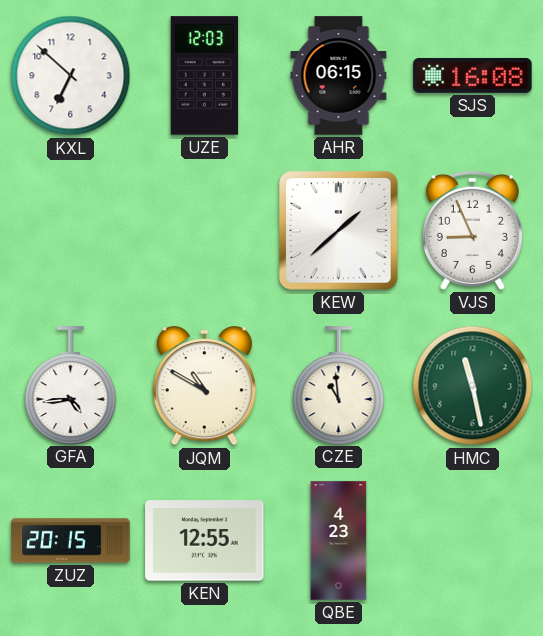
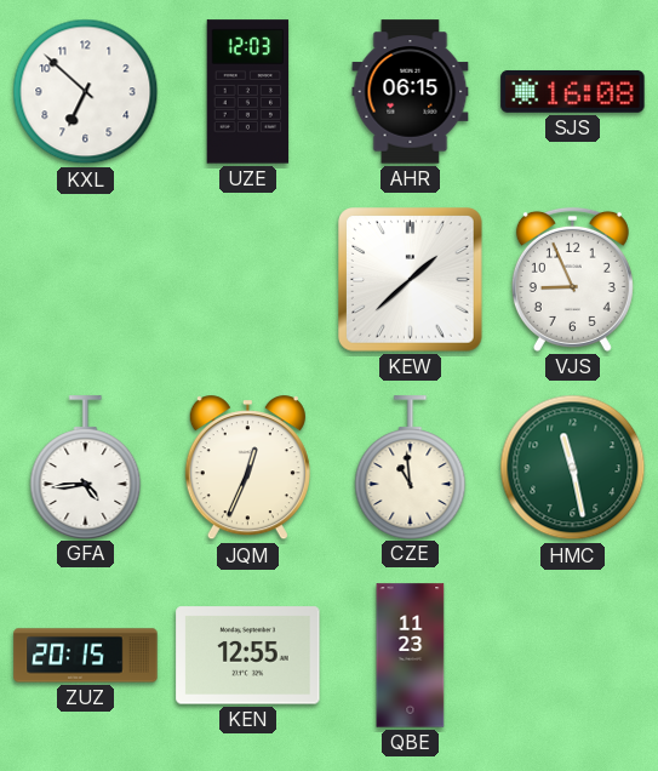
JQM: 10:50 -> 12:34
QBE: 4:23 -> 11:23
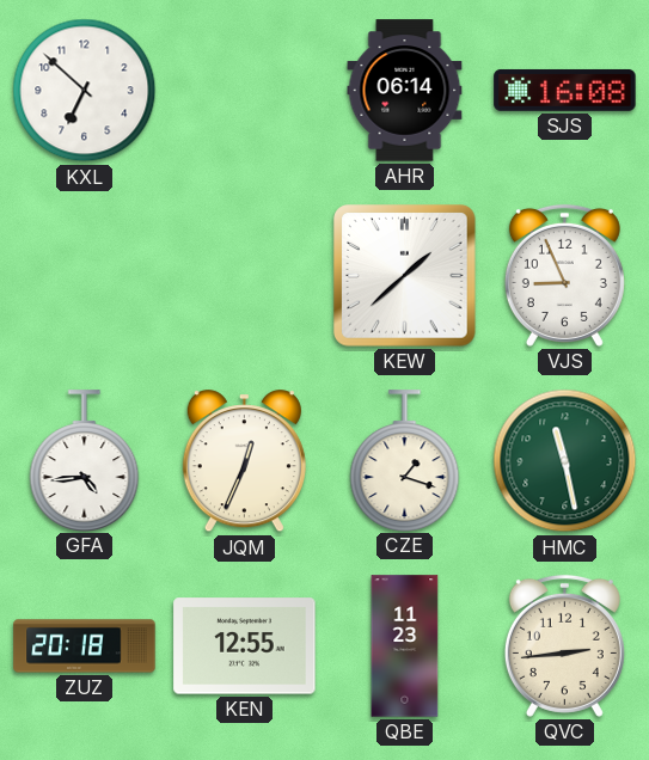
UZE: 12:03 -> none
AHR: 06:15 -> 06:14
CZE: 10:59 -> 1:18
ZUZ: 20:15 -> 20:18
QVC: none -> 2:44
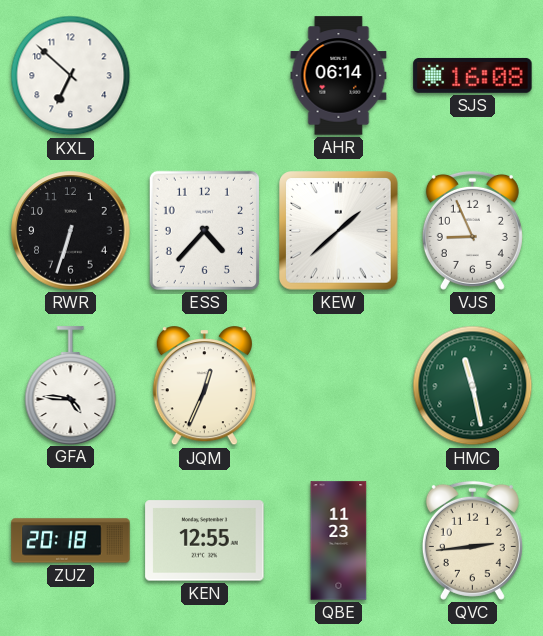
RWR: none -> 6:33
ESS: none -> 4:37
GFA: 4:44 -> 4:46
CZE: 1:18 -> none
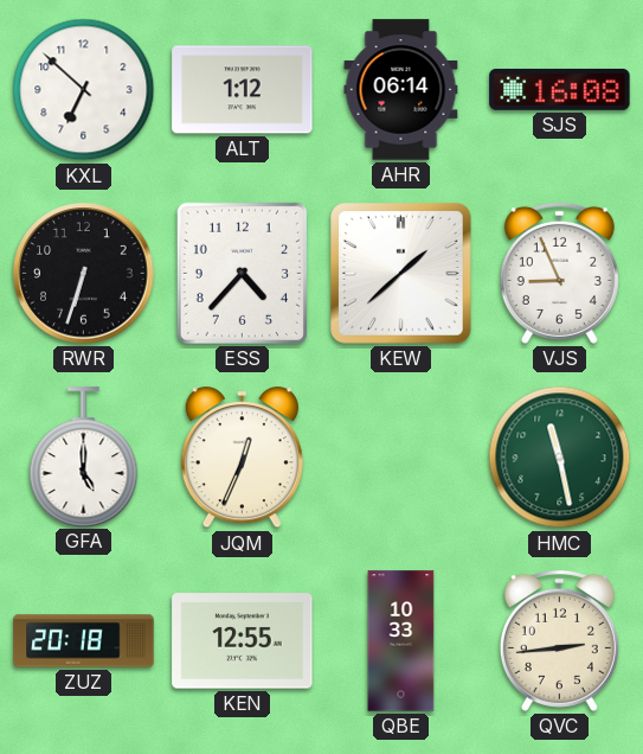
ALT: none -> 1:12
GFA: 4:46 -> 5:00
QBE: 11:23 -> 10:33
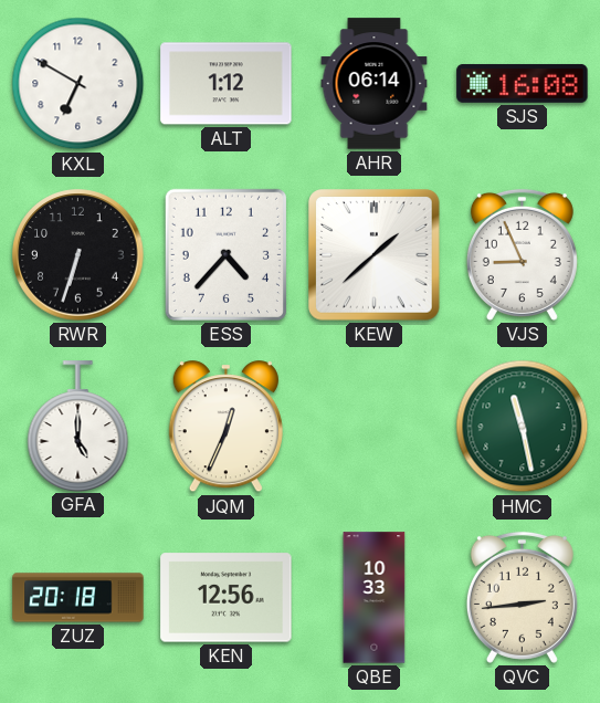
KXL: 6:52 -> 6:50
KEN: 12:55 -> 12:56
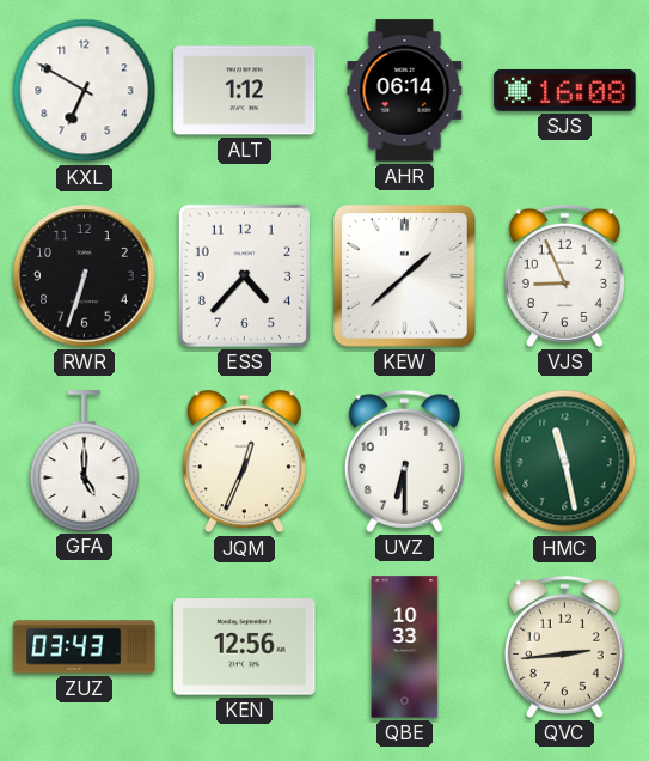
UVZ: none -> 6:30
ZUZ: 20:18 -> 03:43
